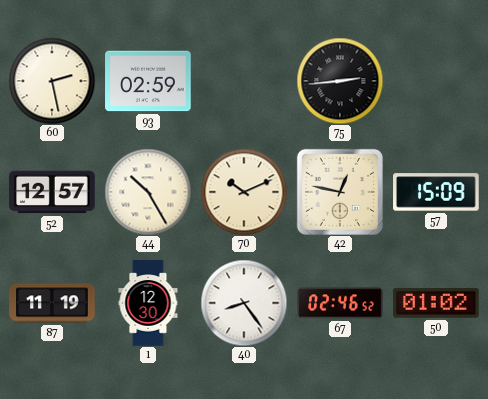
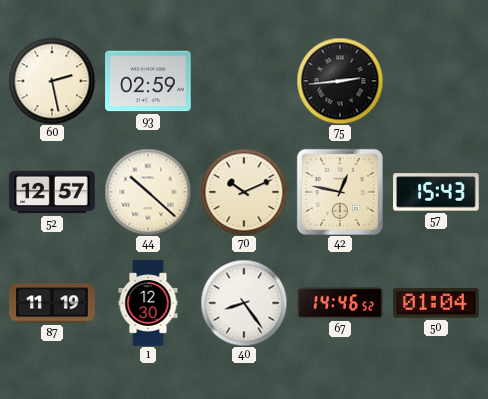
44: 10:25 -> 10:22
57: 15:09 -> 15:43
67: 02:46 -> 14:46
50: 01:02 -> 01:04
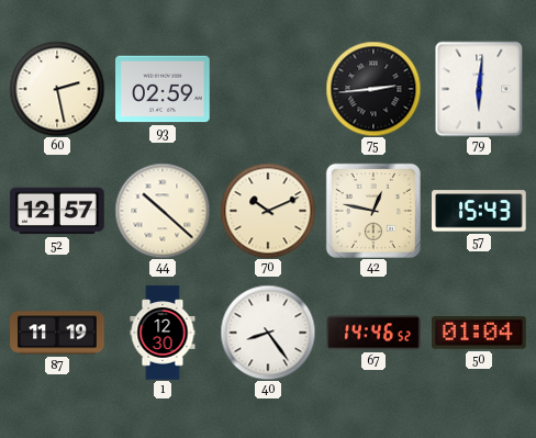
79: none -> 6:01
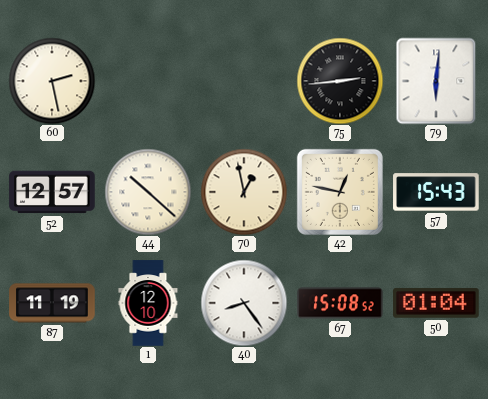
93: 02:59 -> none
70: 10:11 -> 12:58
1: 12:30 -> 12:10
67: 14:46 -> 15:08
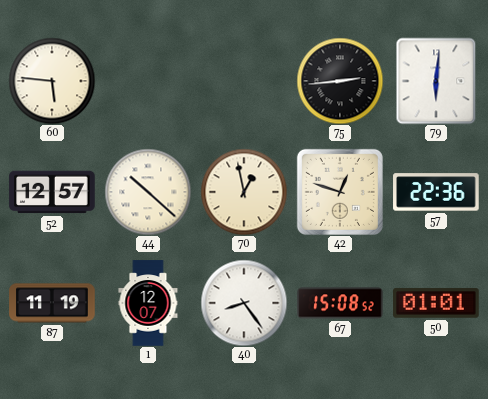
60: 2:28 -> 5:46
42: 12:47 -> 12:48
57: 15:43 -> 22:36
1: 12:10 -> 12:07
50: 01:04 -> 01:01
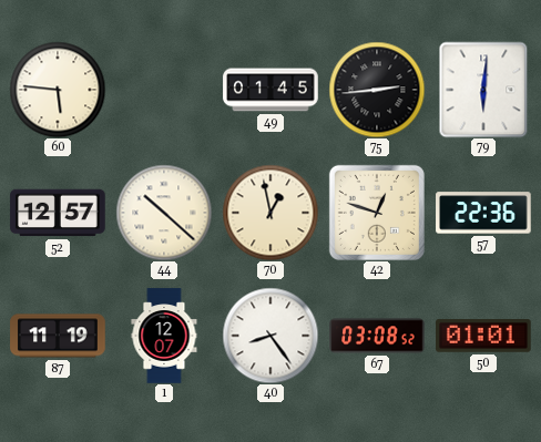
49: none -> 01:45
67: 15:08 -> 03:08
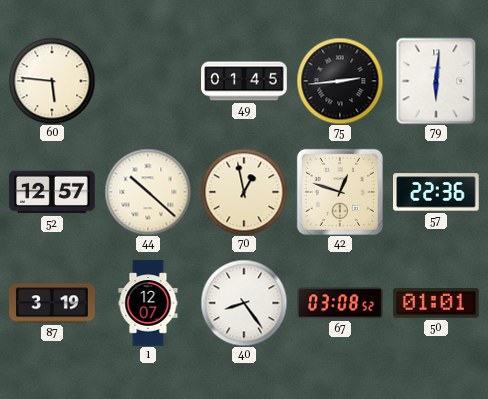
87: 11:19 -> 3:19
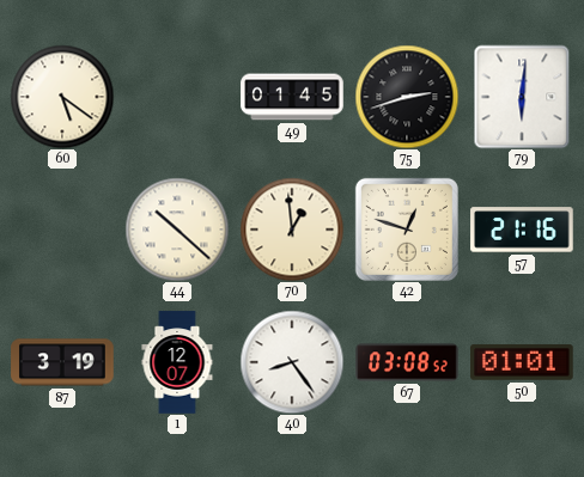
60: 5:46 -> 5:21
75: 2:44 -> 2:42
52: 12:57 -> none
70: 12:58 -> 12:59
57: 22:36 -> 21:16
